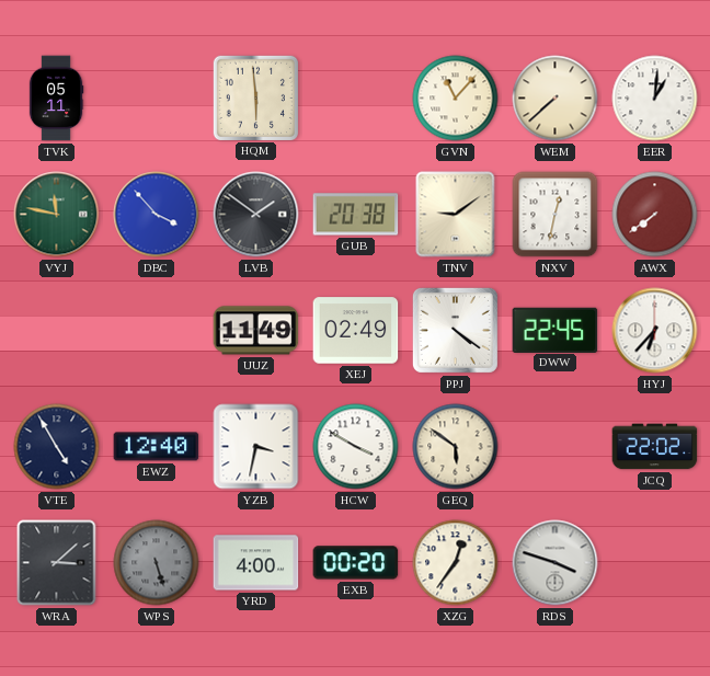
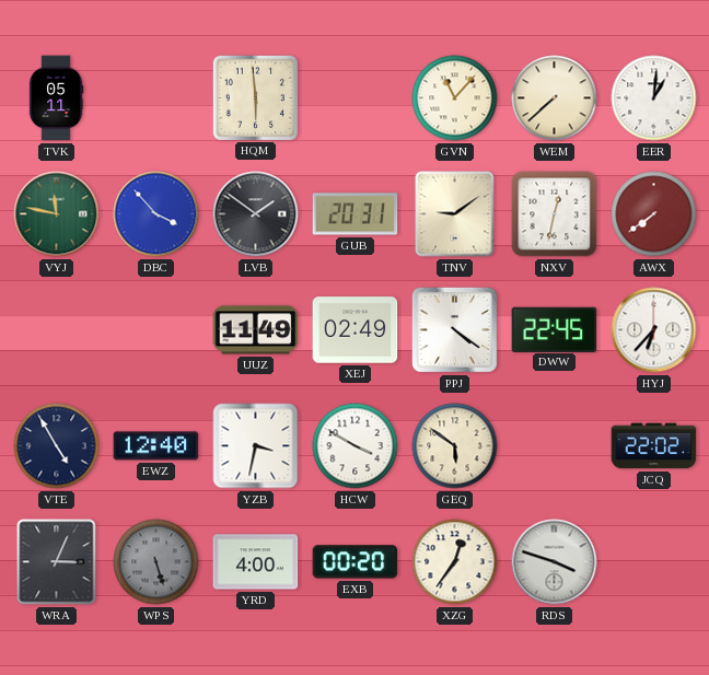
GUB: 20:38 -> 20:31
WRA: 3:08 -> 3:04
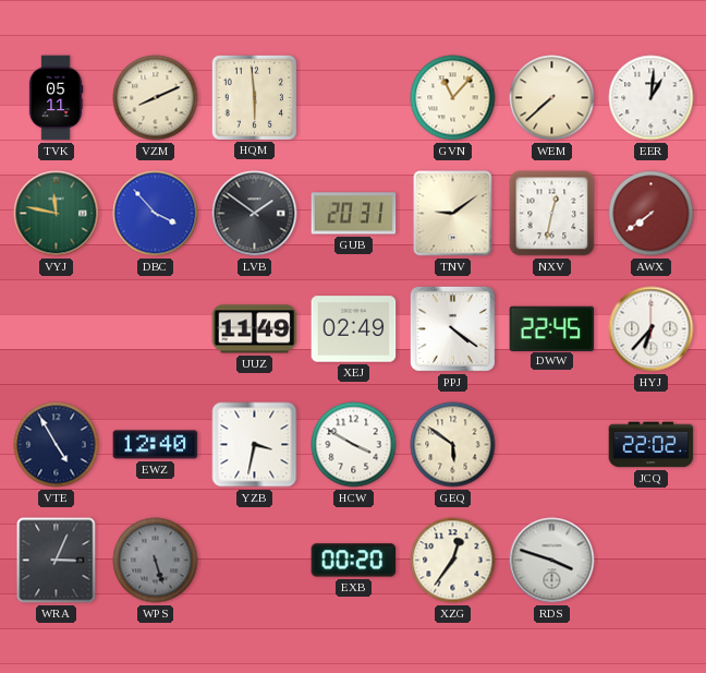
VZM: none -> 8:11
YRD: 4:00 -> none
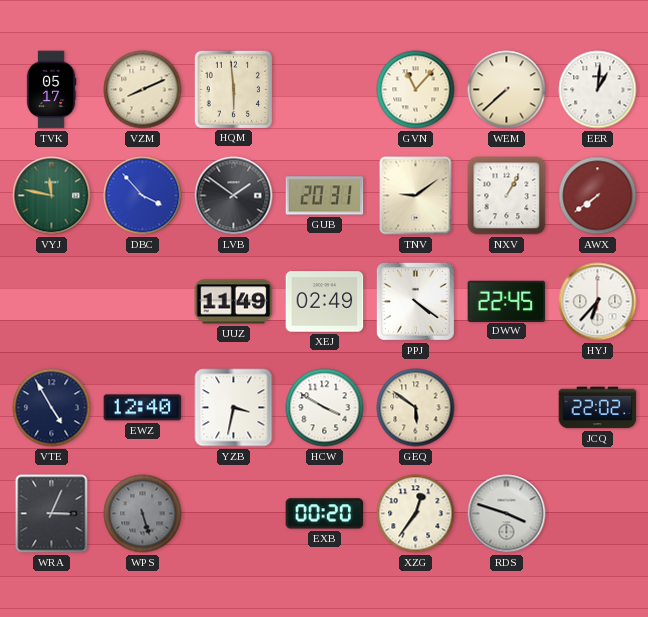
TVK: 05:11 -> 05:17
NXV: 12:32 -> 1:05
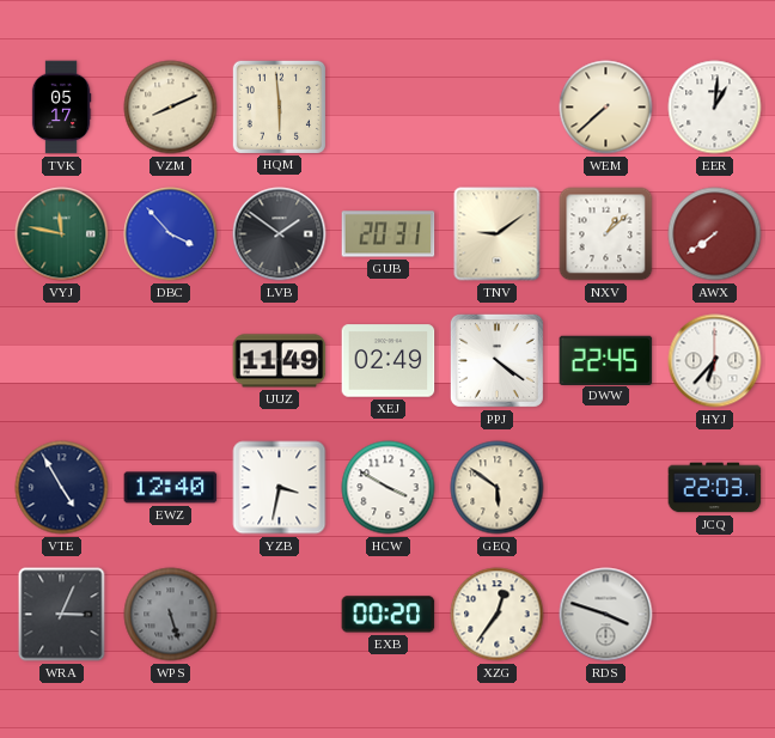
GVN: 11:07 -> none
NXV: 1:05 -> 1:08
JCQ: 22:02 -> 22:03
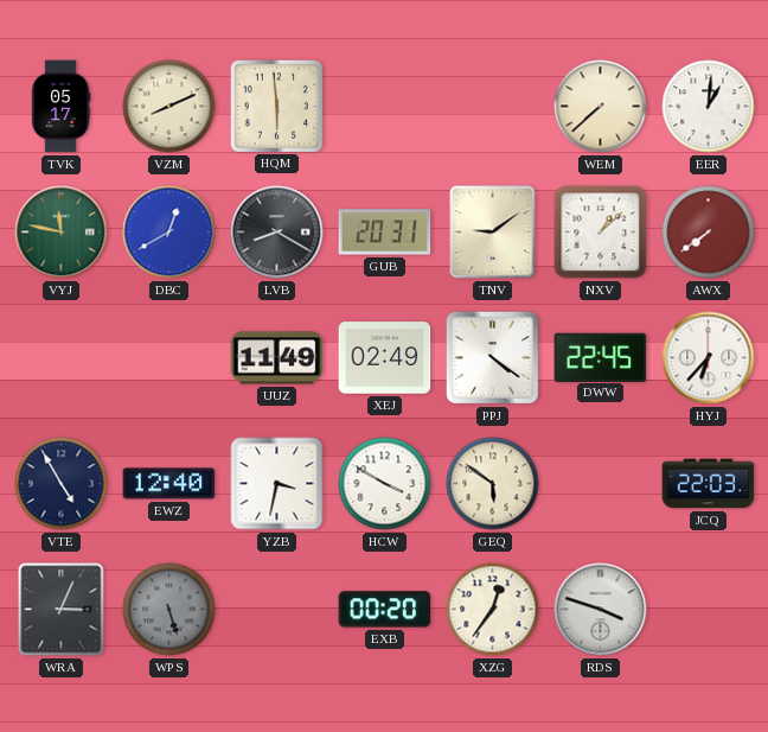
DBC: 3:53 -> 12:40
LVB: 1:51 -> 8:20
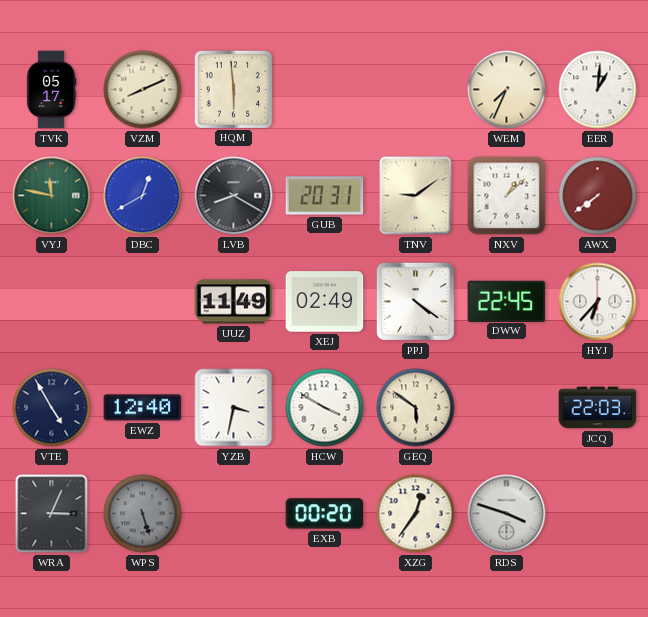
WEM: 7:38 -> 7:34
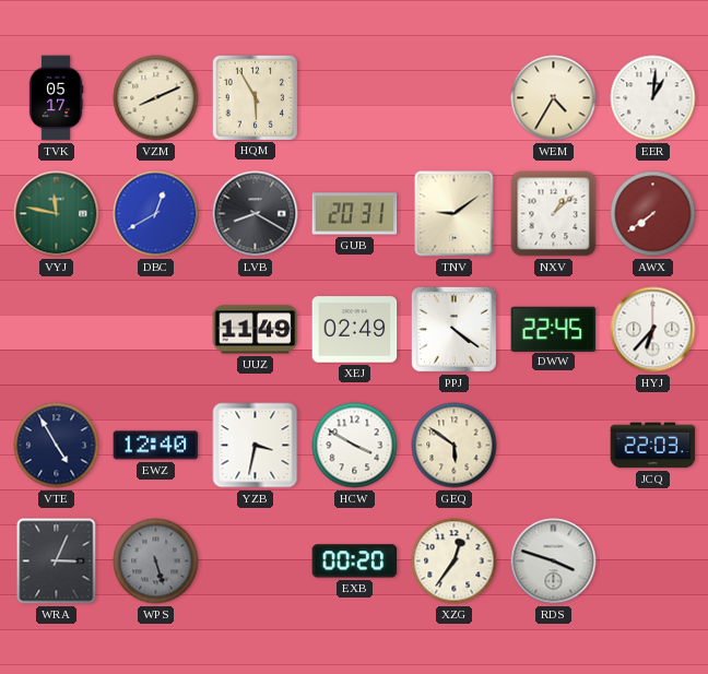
HQM: 5:59 -> 5:55
WEM: 7:34 -> 4:35
